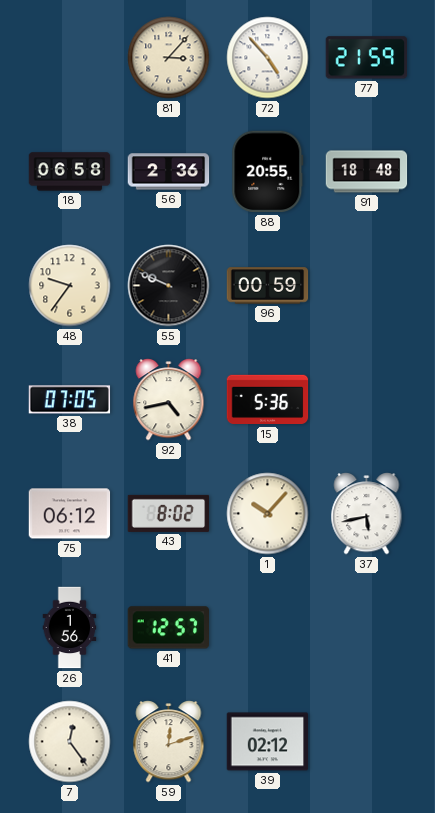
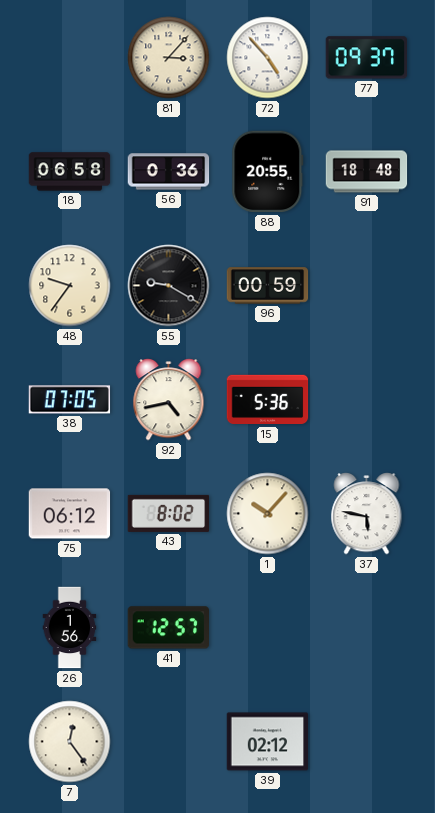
77: 21:59 -> 09:37
56: 2:36 -> 0:36
55: 9:49 -> 9:20
37: 5:43 -> 5:47
59: 12:12 -> none
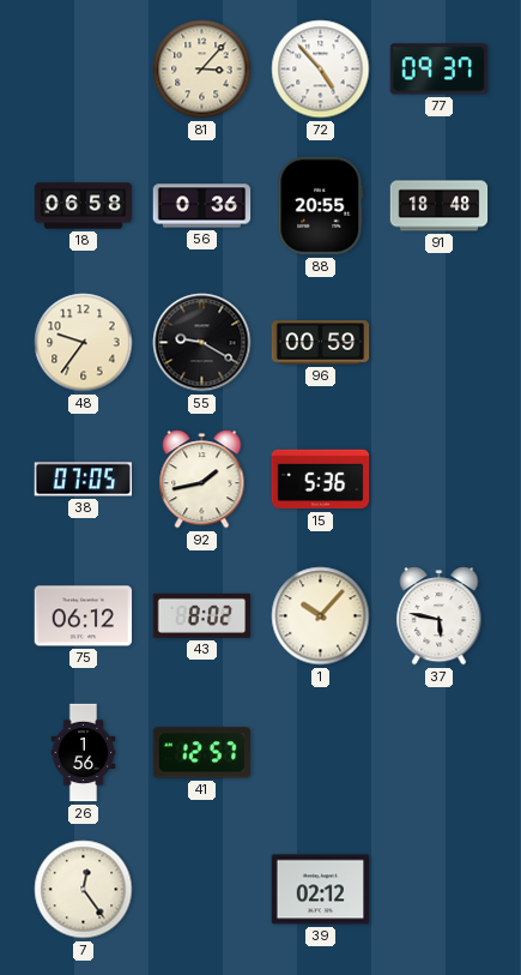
92: 4:43 -> 1:43
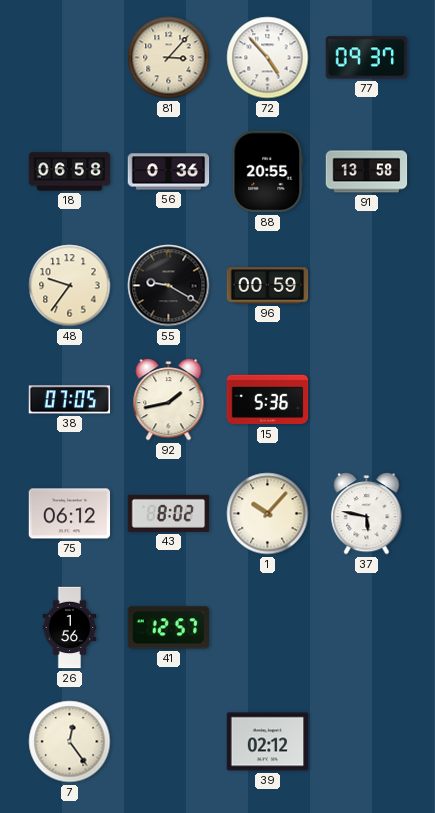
91: 18:48 -> 13:58
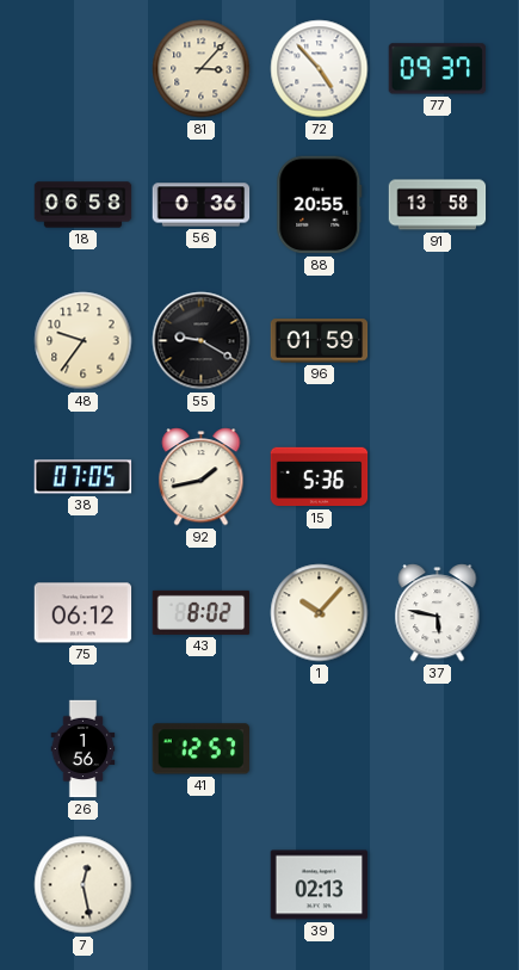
96: 00:59 -> 01:59
7: 12:24 -> 12:28
39: 02:12 -> 02:13
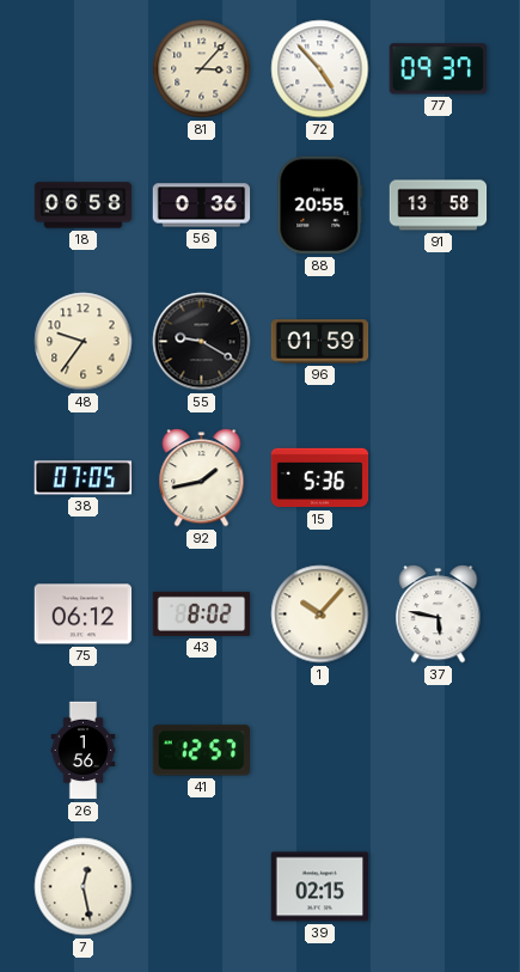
39: 02:13 -> 02:15
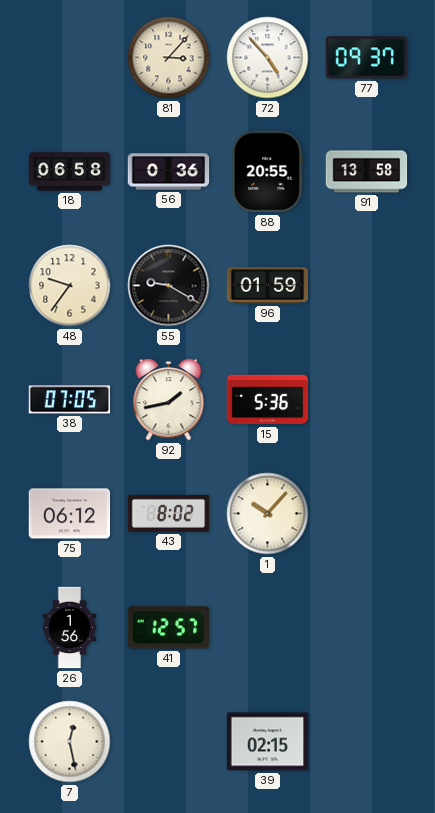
37: 5:47 -> none
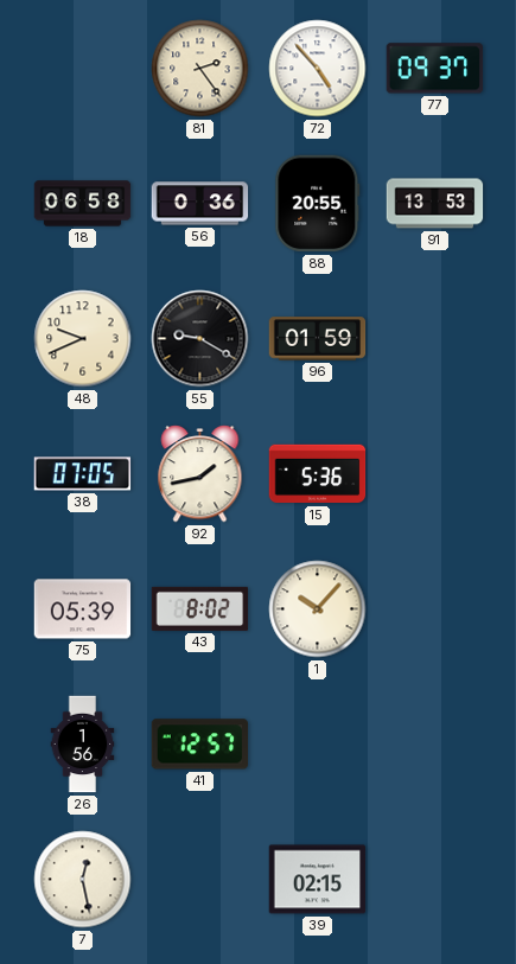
81: 3:07 -> 2:24
91: 13:58 -> 13:53
48: 9:36 -> 9:41
75: 06:12 -> 05:39
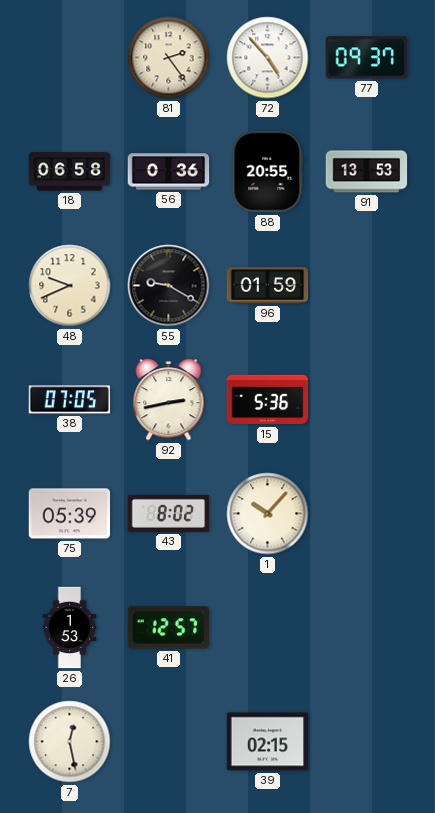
92: 1:43 -> 2:43
26: 1:56 -> 1:53
